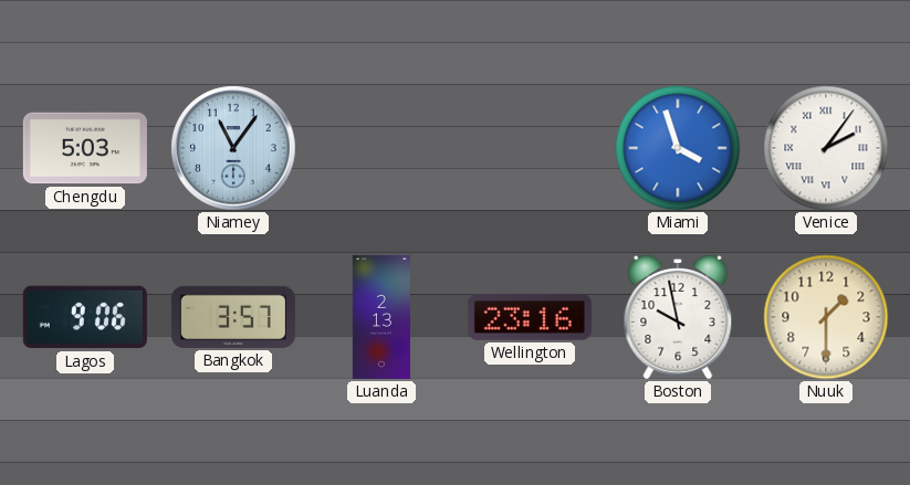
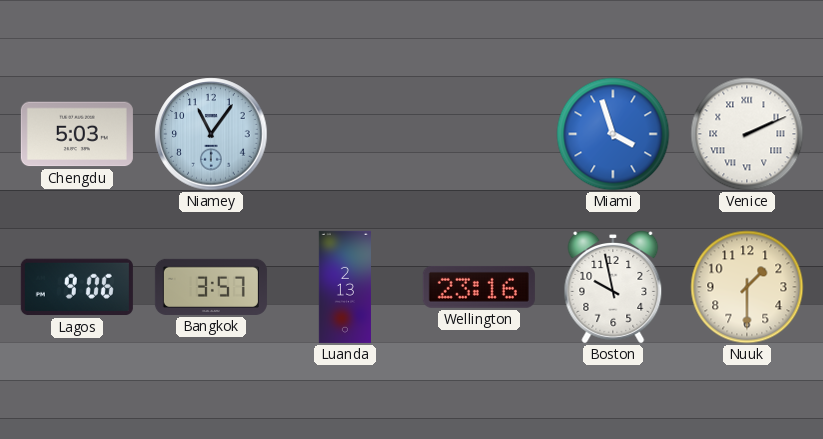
Venice: 2:06 -> 2:11
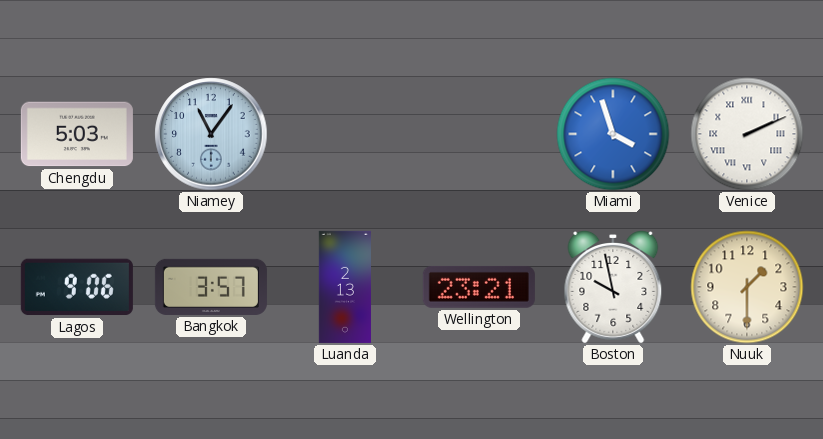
Wellington: 23:16 -> 23:21
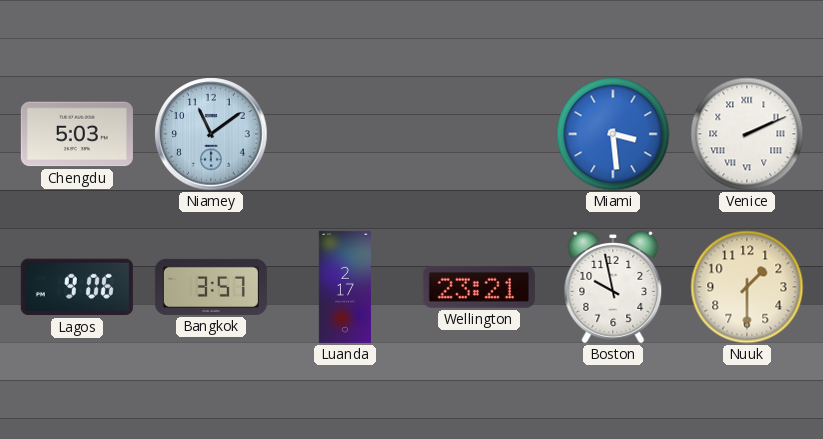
Niamey: 11:06 -> 11:09
Miami: 3:57 -> 3:29
Luanda: 2:13 -> 2:17
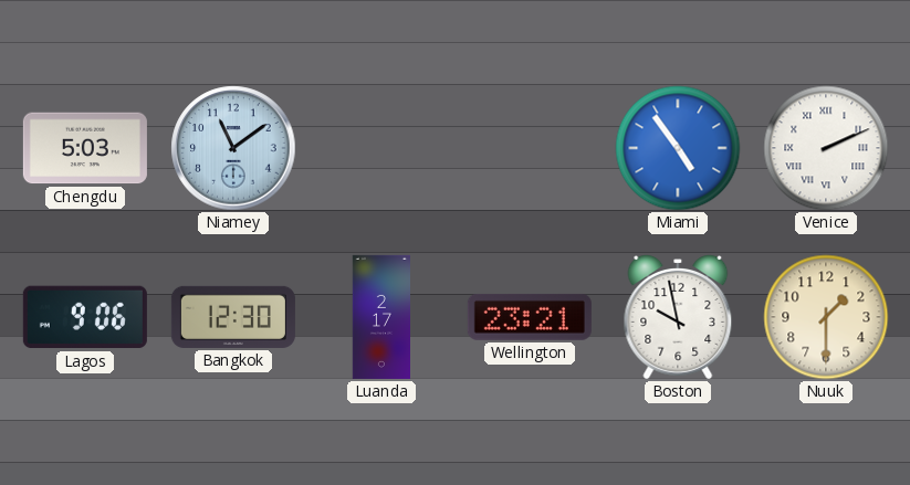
Miami: 3:29 -> 4:54
Bangkok: 3:57 -> 12:30
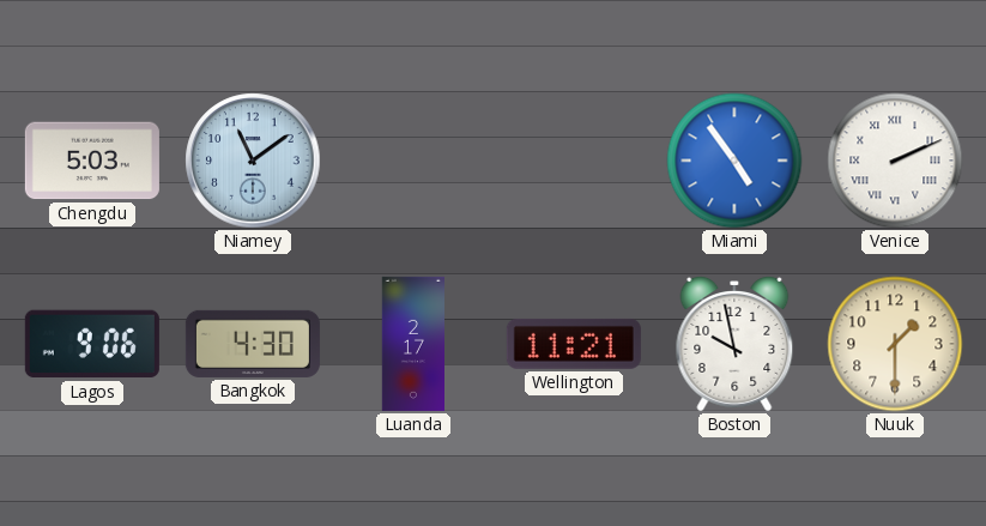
Bangkok: 12:30 -> 4:30
Wellington: 23:21 -> 11:21
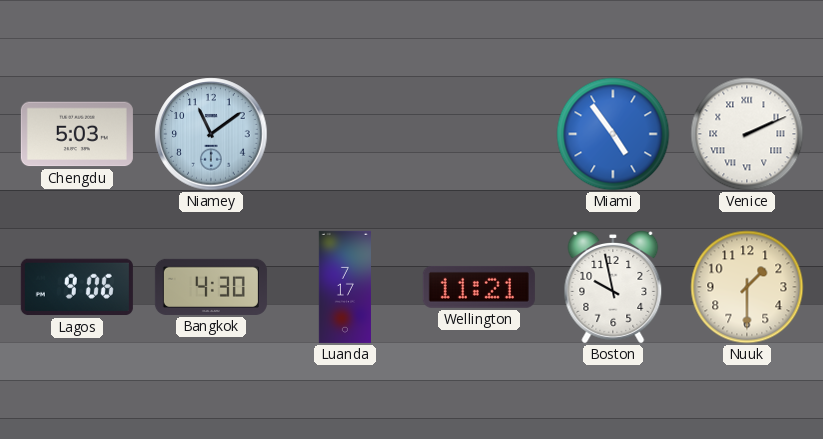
Luanda: 2:17 -> 7:17
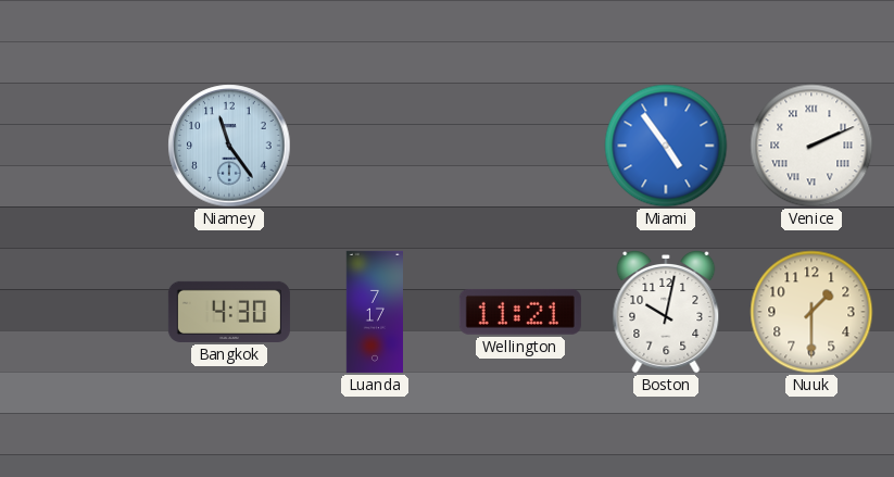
Chengdu: 5:03 -> none
Niamey: 11:09 -> 11:24
Lagos: 9:06 -> none
Boston: 9:58 -> 10:02
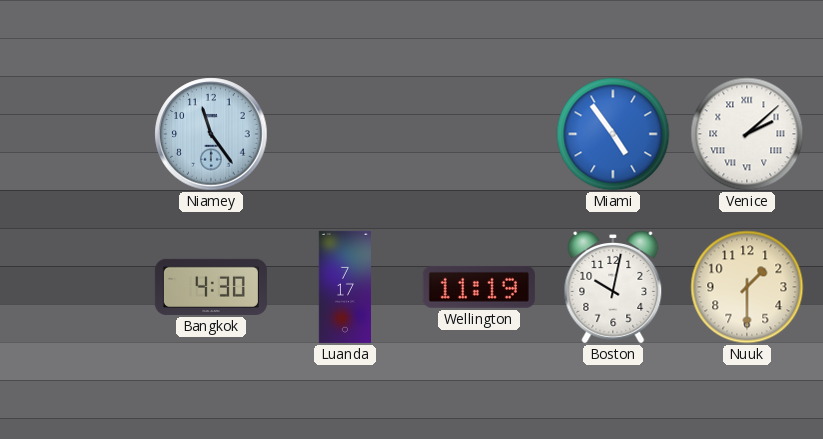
Venice: 2:11 -> 2:08
Wellington: 11:21 -> 11:19
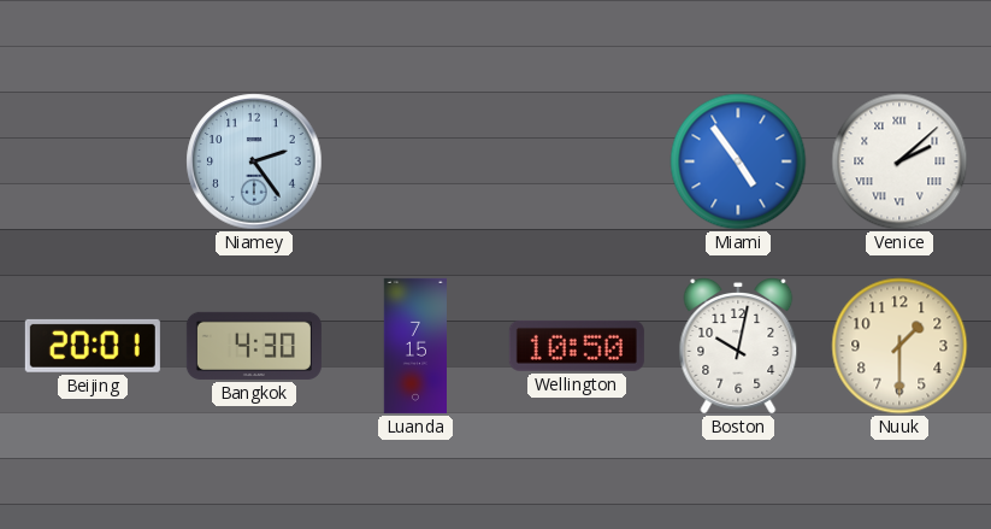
Niamey: 11:24 -> 2:24
Beijing: none -> 20:01
Luanda: 7:17 -> 7:15
Wellington: 11:19 -> 10:50
